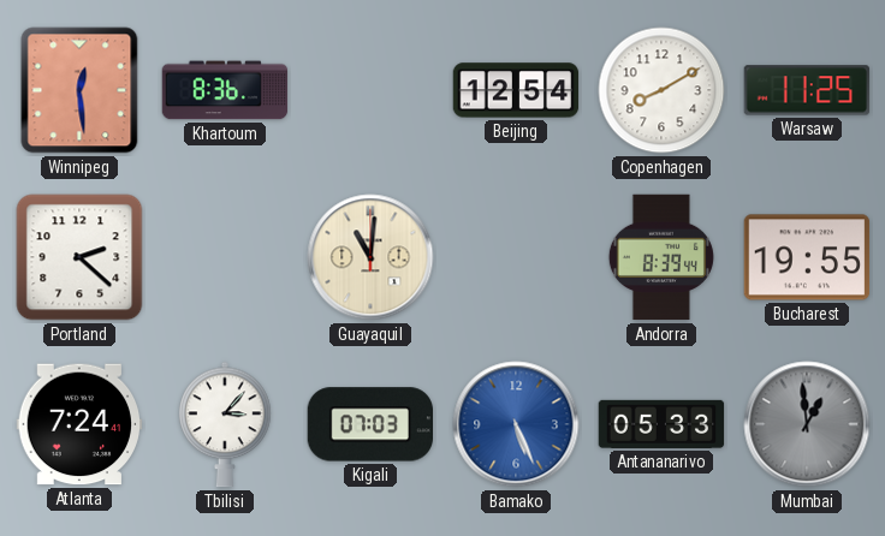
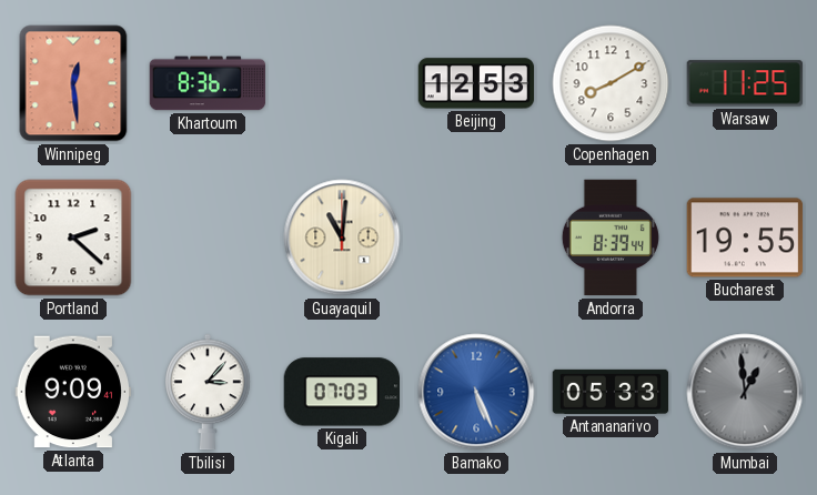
Beijing: 12:54 -> 12:53
Atlanta: 7:24 -> 9:09
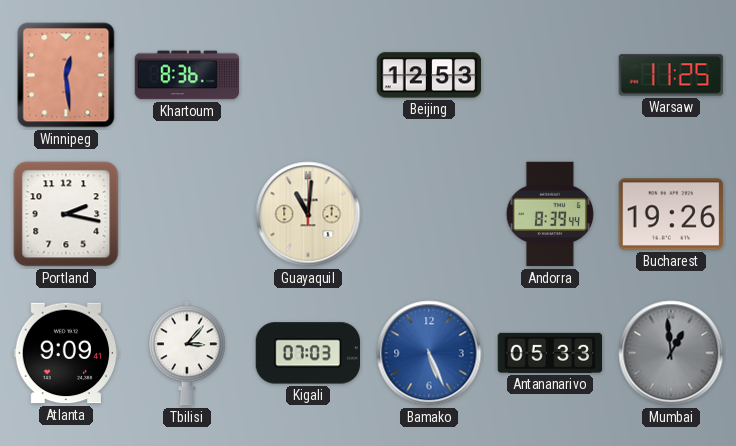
Copenhagen: 8:10 -> none
Portland: 2:22 -> 2:17
Bucharest: 19:55 -> 19:26
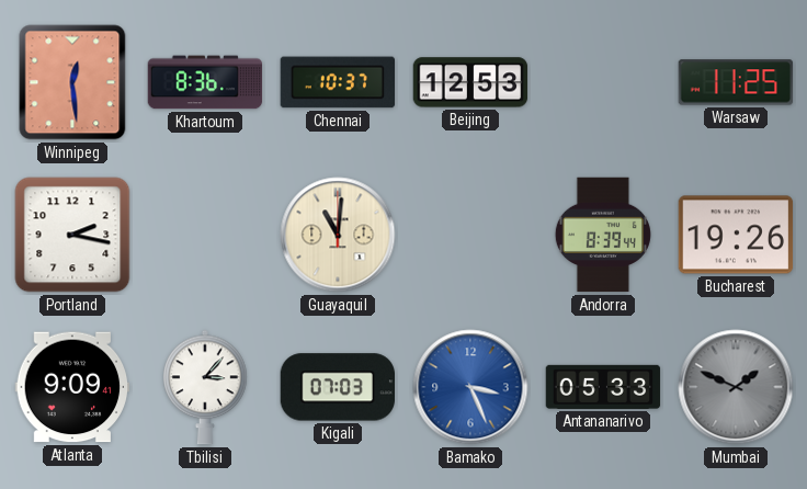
Chennai: none -> 10:37
Bamako: 5:26 -> 3:26
Mumbai: 12:59 -> 1:49
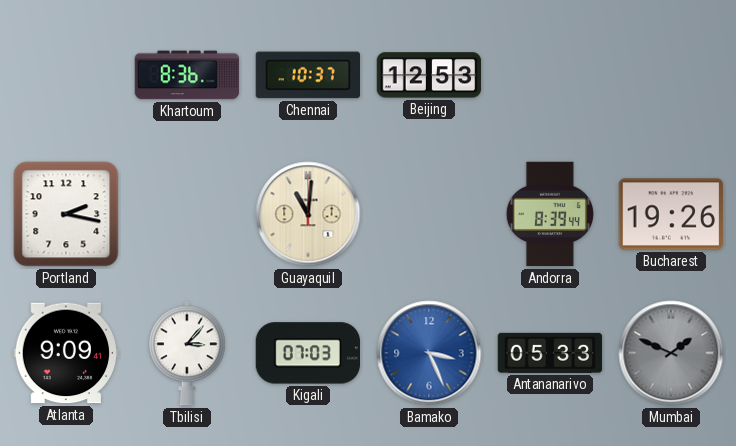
Winnipeg: 12:29 -> none
Warsaw: 11:25 -> none
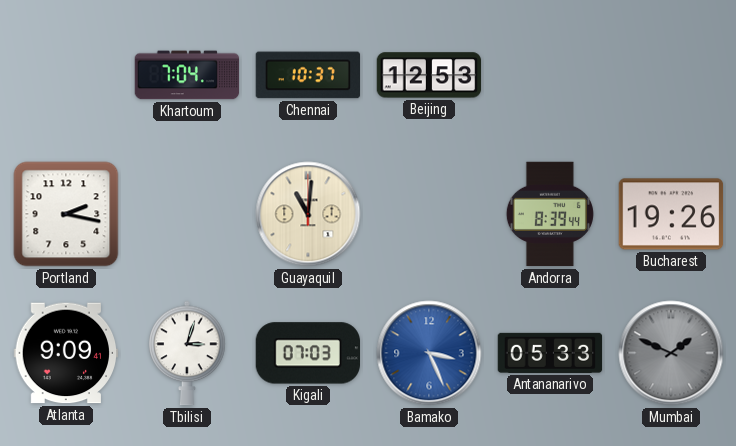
Khartoum: 8:36 -> 7:04
Tbilisi: 3:07 -> 3:03
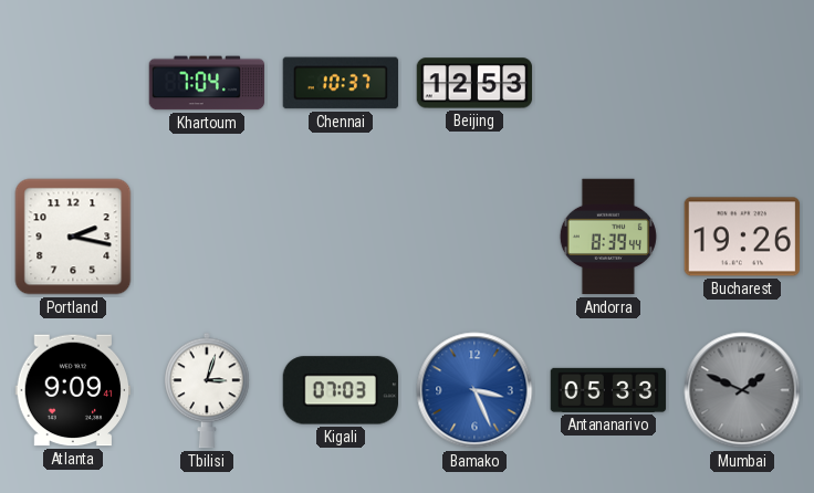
Guayaquil: 11:01 -> none
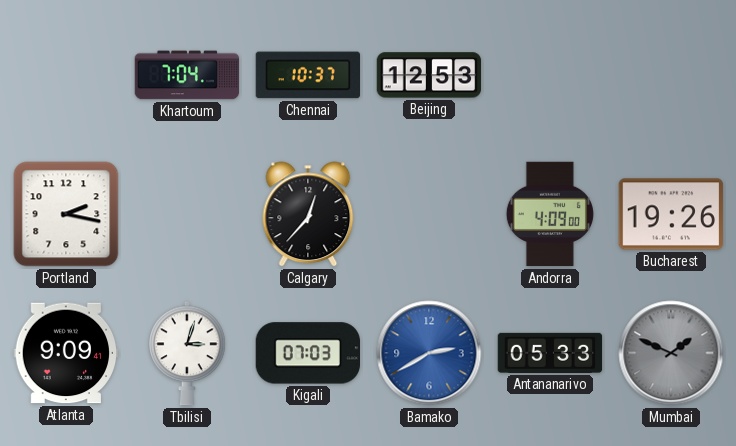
Calgary: none -> 12:37
Andorra: 8:39 -> 4:09
Bamako: 3:26 -> 2:40
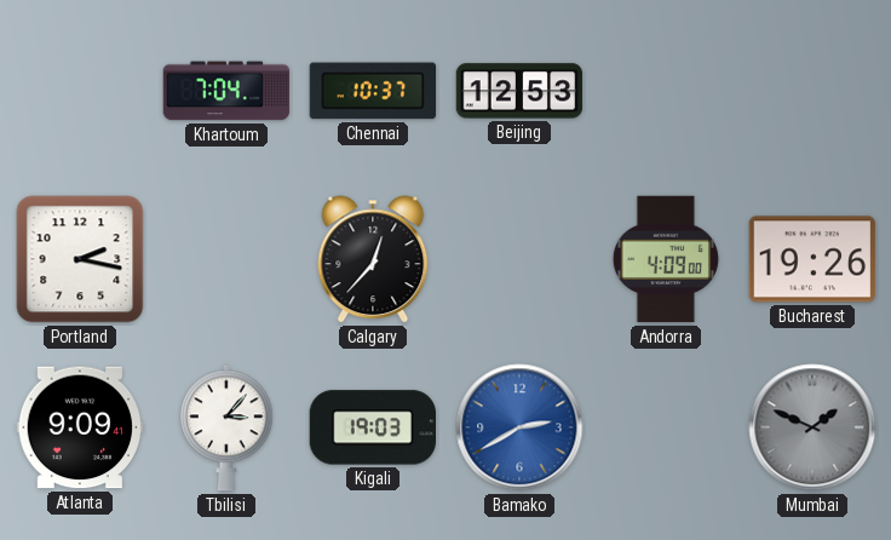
Tbilisi: 3:03 -> 3:07
Kigali: 07:03 -> 19:03
Antananarivo: 05:33 -> none
